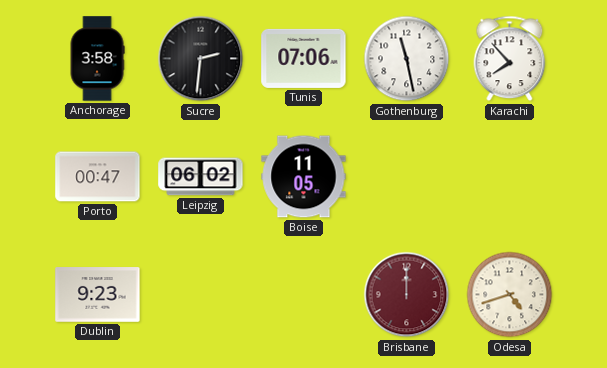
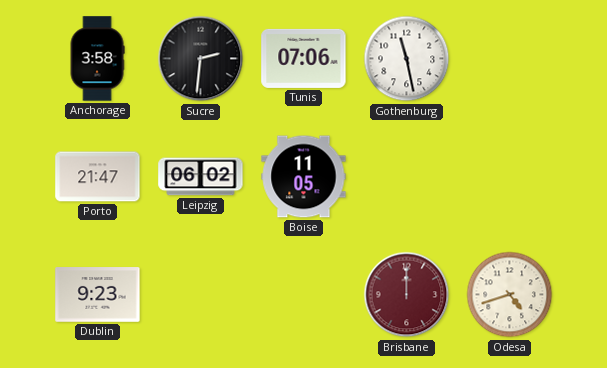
Karachi: 7:53 -> none
Porto: 00:47 -> 21:47
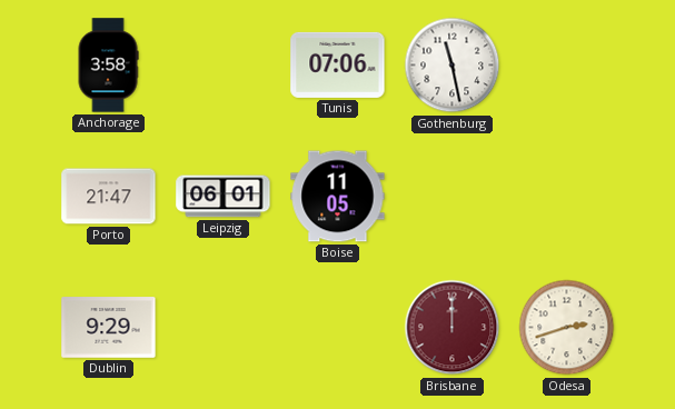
Sucre: 2:31 -> none
Leipzig: 06:02 -> 06:01
Dublin: 9:23 -> 9:29
Odesa: 4:42 -> 2:42
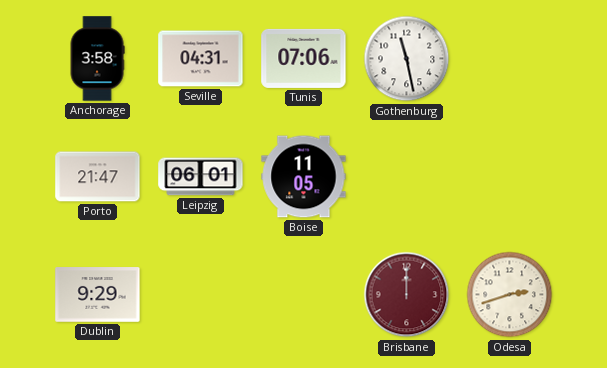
Seville: none -> 04:31
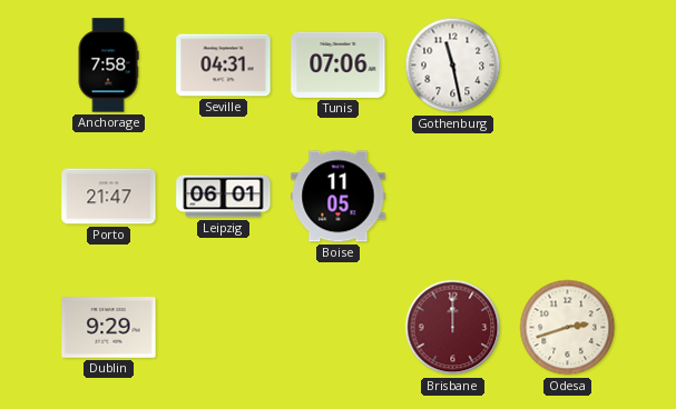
Anchorage: 3:58 -> 7:58
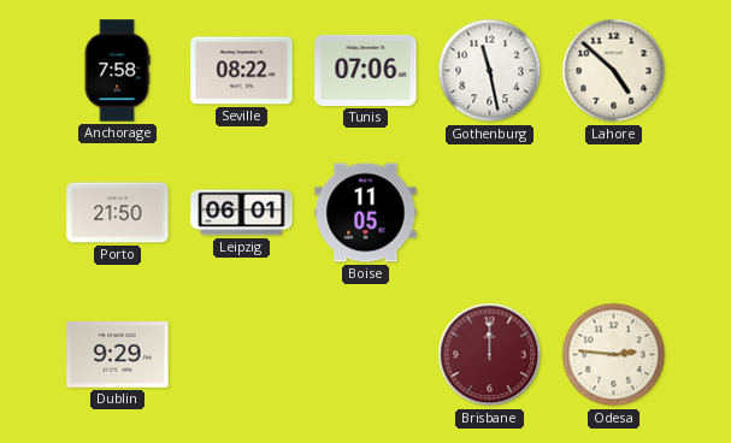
Seville: 04:31 -> 08:22
Lahore: none -> 4:52
Porto: 21:47 -> 21:50
Odesa: 2:42 -> 2:46
